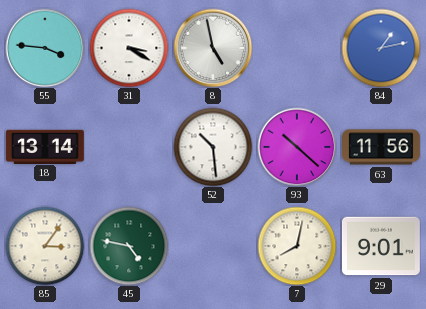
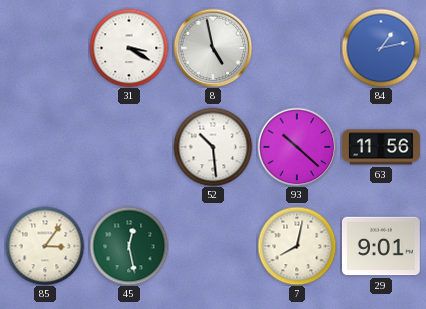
55: 3:46 -> none
18: 13:14 -> none
45: 4:47 -> 12:28
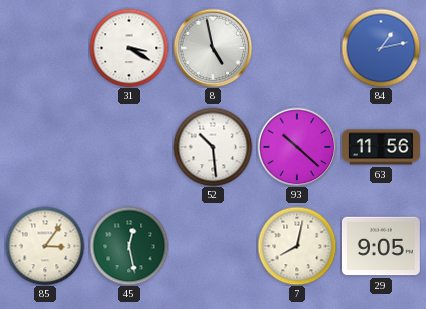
29: 9:01 -> 9:05
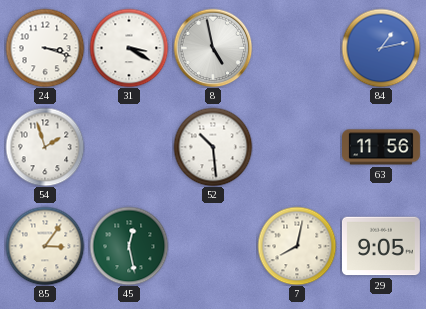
24: none -> 3:18
54: none -> 1:57
93: 10:22 -> none
